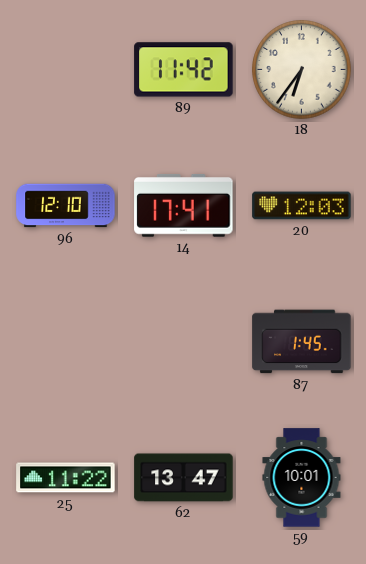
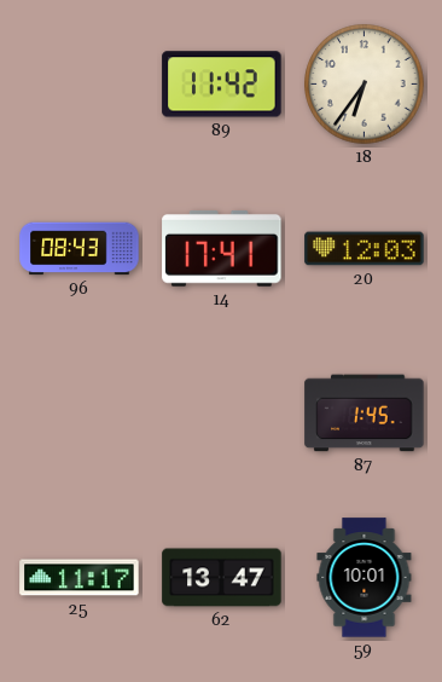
96: 12:10 -> 08:43
25: 11:22 -> 11:17
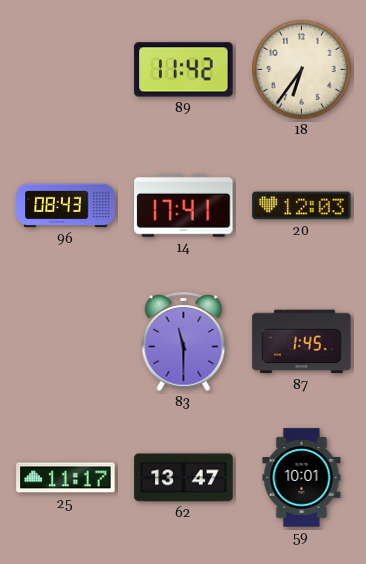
83: none -> 11:30
